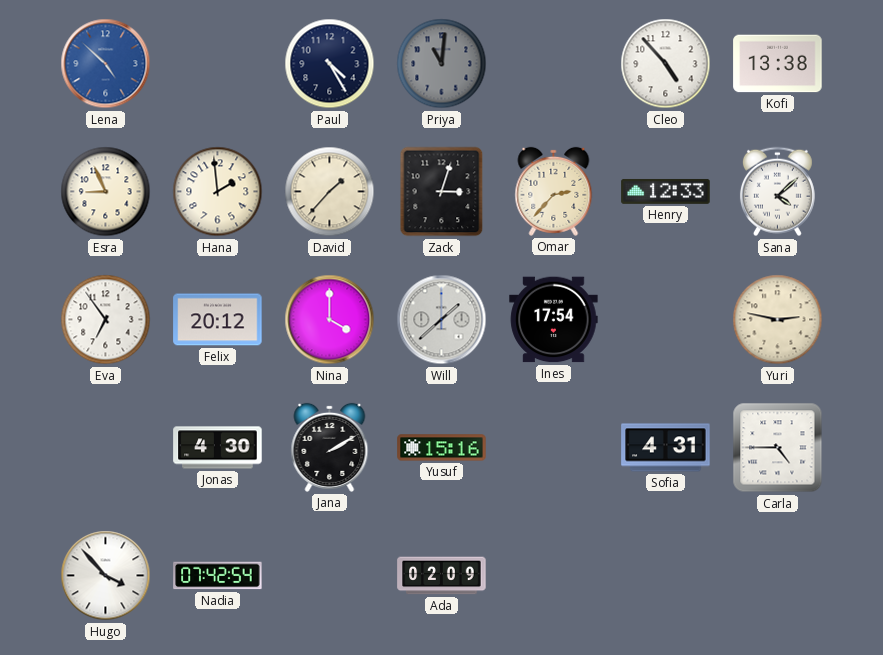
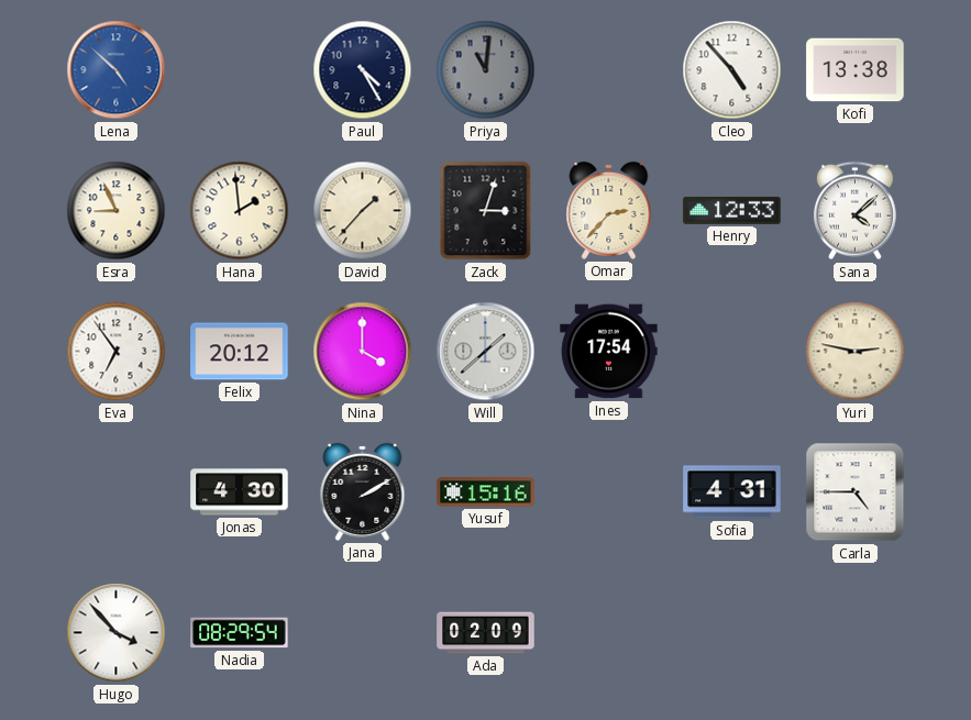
Nadia: 07:42 -> 08:29
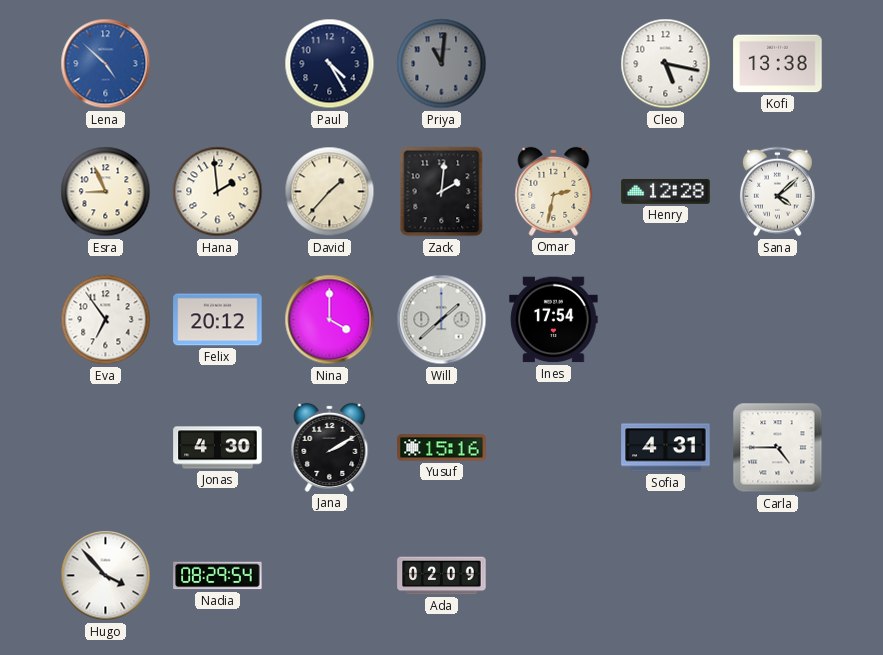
Cleo: 4:53 -> 5:17
Zack: 3:03 -> 2:01
Omar: 2:37 -> 2:32
Henry: 12:33 -> 12:28
Yuri: 2:47 -> none
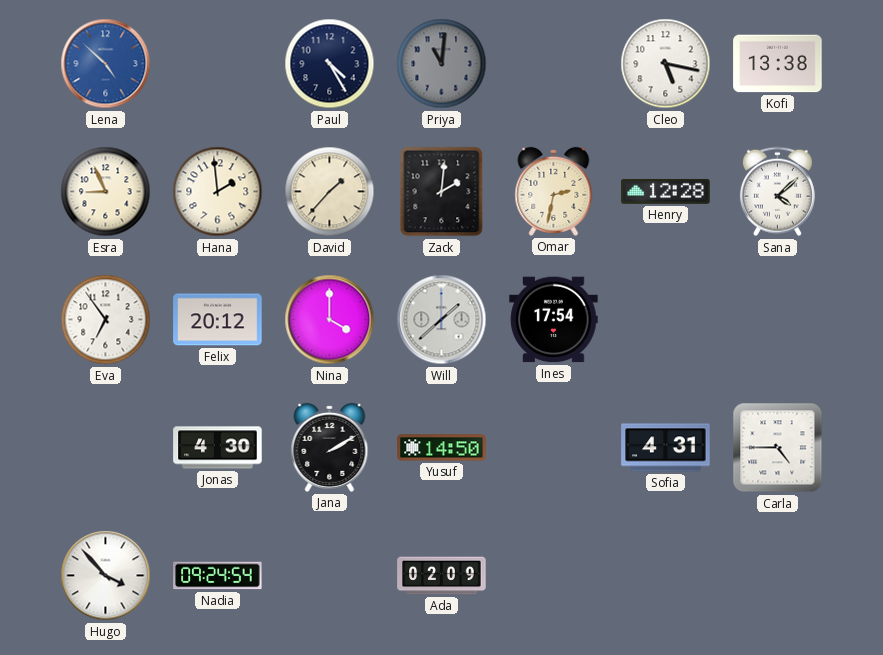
Yusuf: 15:16 -> 14:50
Nadia: 08:29 -> 09:24
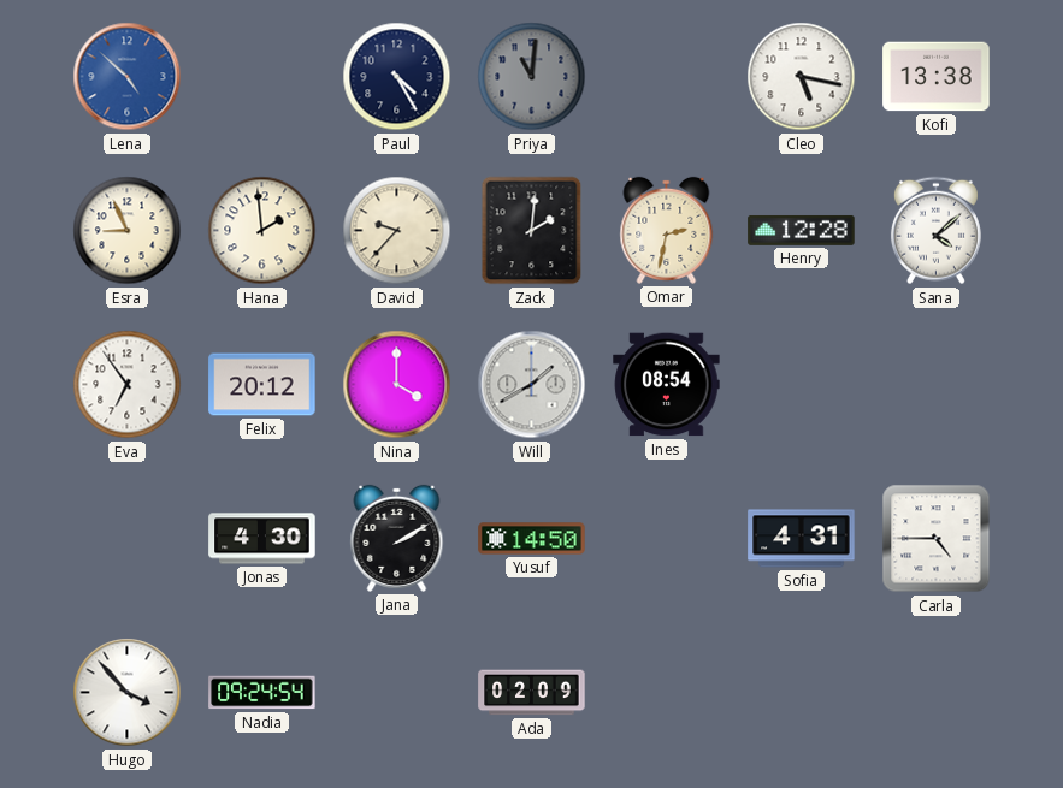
David: 1:37 -> 9:37
Will: 1:38 -> 1:40
Ines: 17:54 -> 08:54
